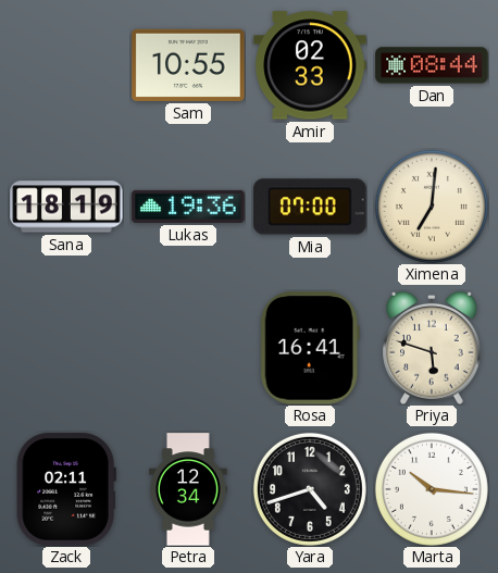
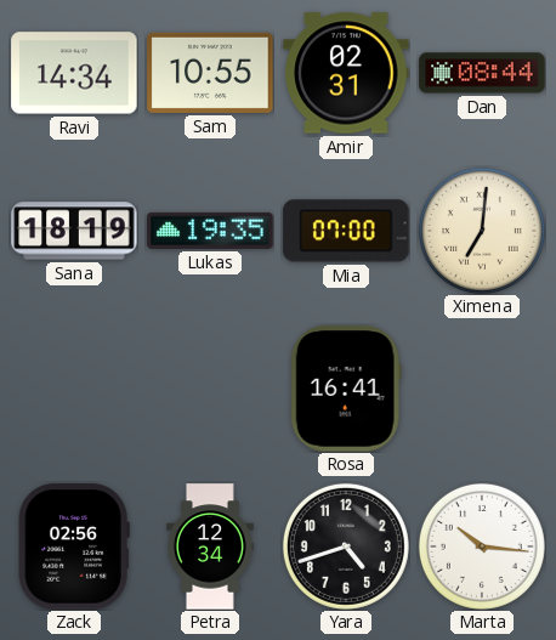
Ravi: none -> 14:34
Amir: 02:33 -> 02:31
Lukas: 19:36 -> 19:35
Priya: 5:48 -> none
Zack: 02:11 -> 02:56
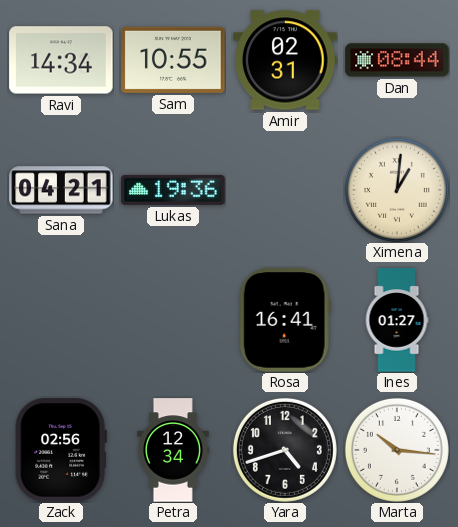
Sana: 18:19 -> 04:21
Lukas: 19:35 -> 19:36
Mia: 07:00 -> none
Ximena: 7:01 -> 1:01
Ines: none -> 01:27
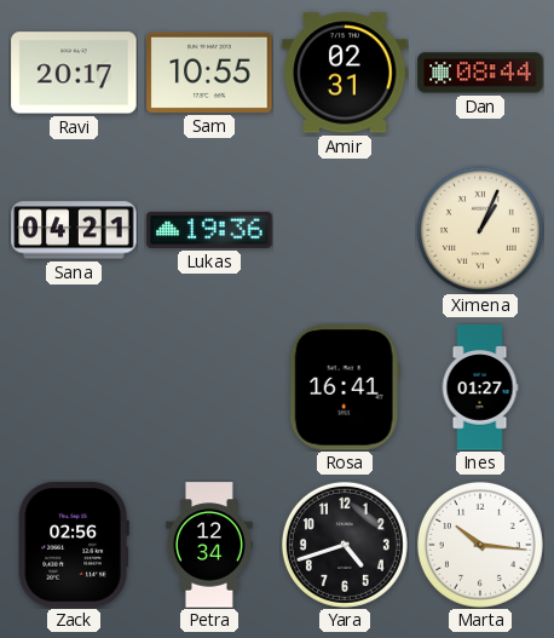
Ravi: 14:34 -> 20:17
Ximena: 1:01 -> 1:04
